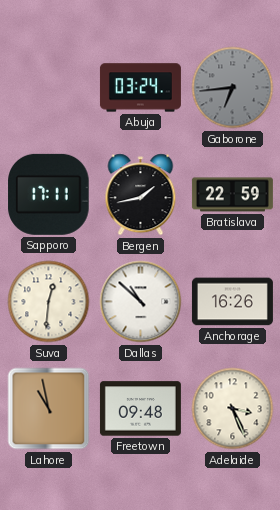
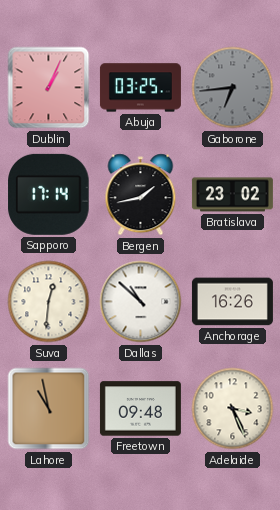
Dublin: none -> 1:04
Abuja: 03:24 -> 03:25
Sapporo: 17:11 -> 17:14
Bratislava: 22:59 -> 23:02
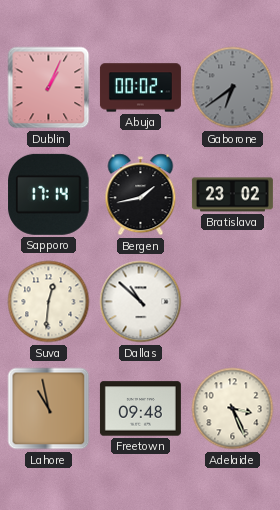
Abuja: 03:25 -> 00:02
Gaborone: 6:44 -> 6:39
Anchorage: 16:26 -> none
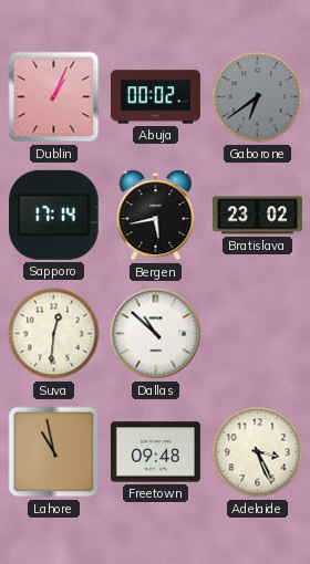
Bergen: 1:43 -> 5:43
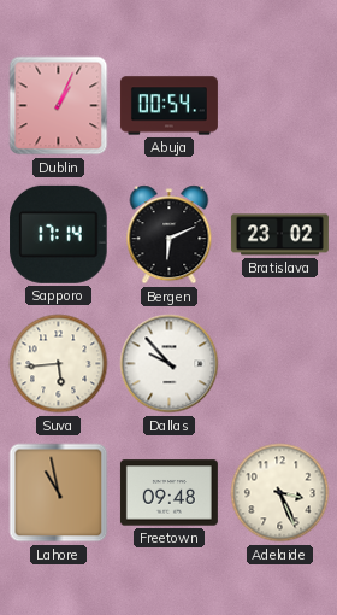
Abuja: 00:02 -> 00:54
Gaborone: 6:39 -> none
Bergen: 5:43 -> 6:11
Suva: 12:31 -> 5:44
Dallas: 10:52 -> 9:53
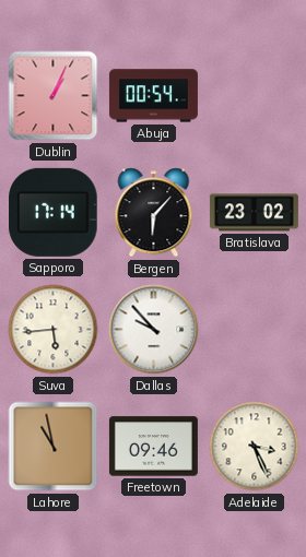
Bergen: 6:11 -> 6:07
Freetown: 09:48 -> 09:46
